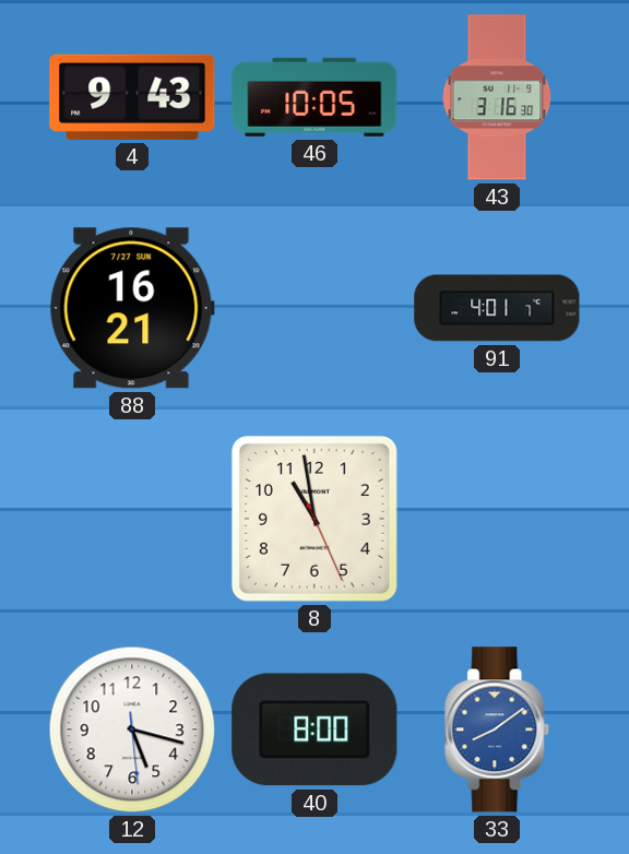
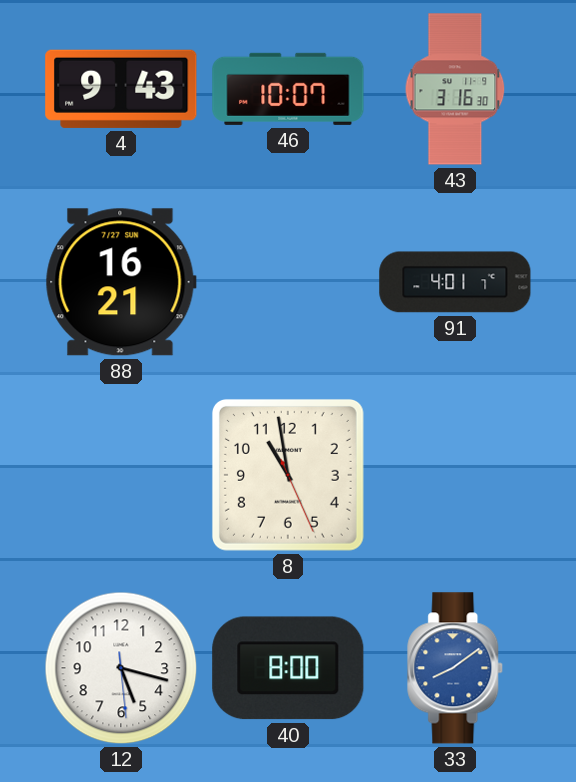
46: 10:05 -> 10:07
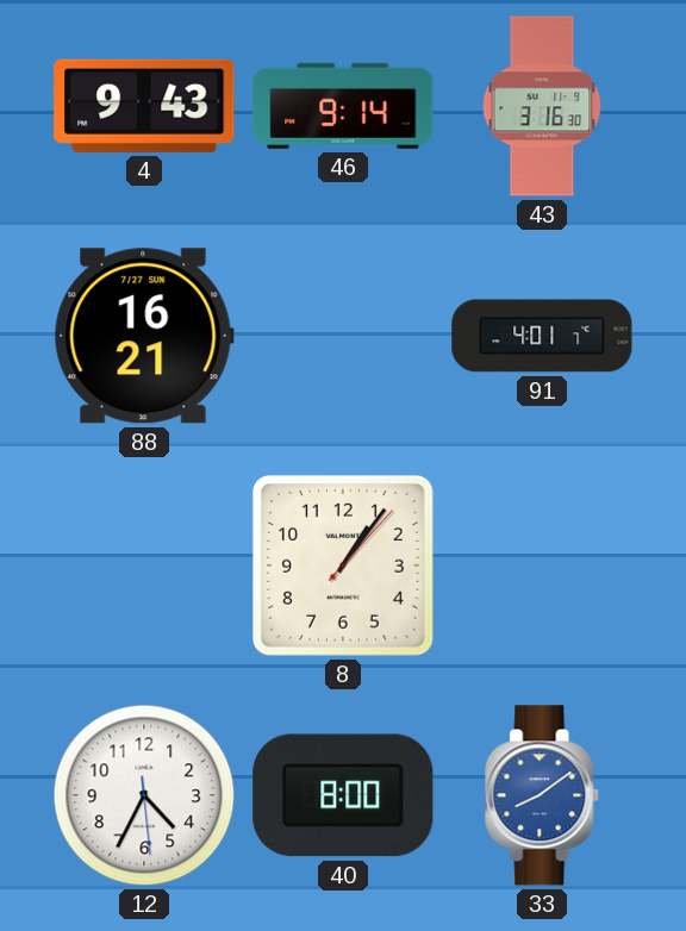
46: 10:07 -> 9:14
8: 10:58 -> 1:06
12: 5:17 -> 4:34
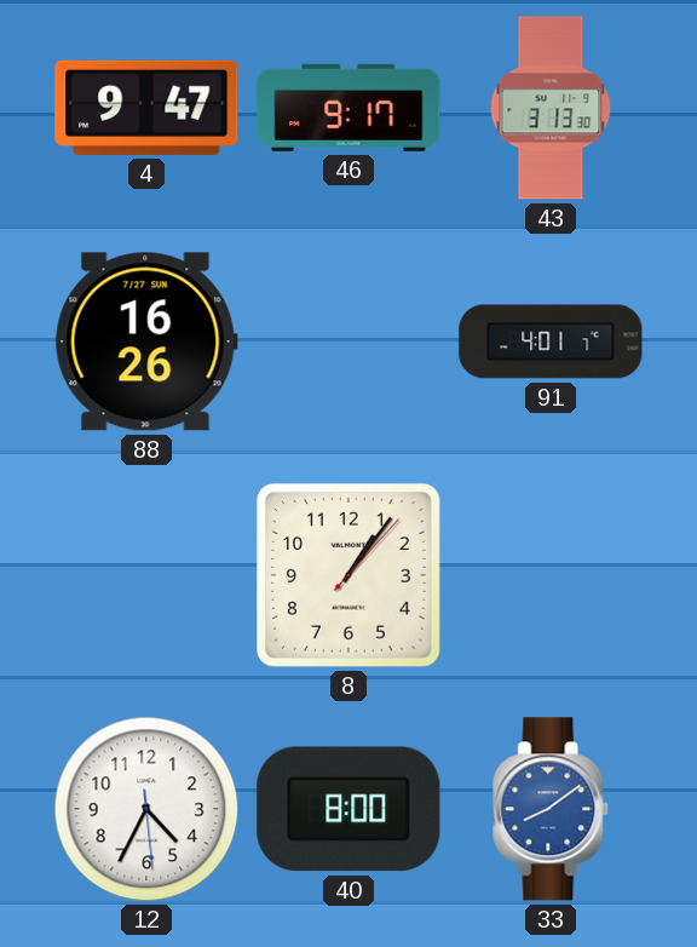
4: 9:43 -> 9:47
46: 9:14 -> 9:17
43: 3:16 -> 3:13
88: 16:21 -> 16:26
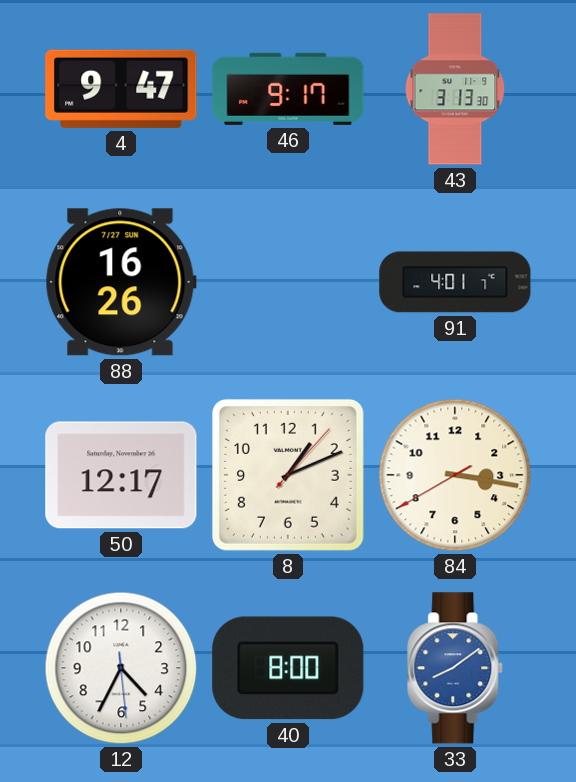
50: none -> 12:17
8: 1:06 -> 1:11
84: none -> 3:16
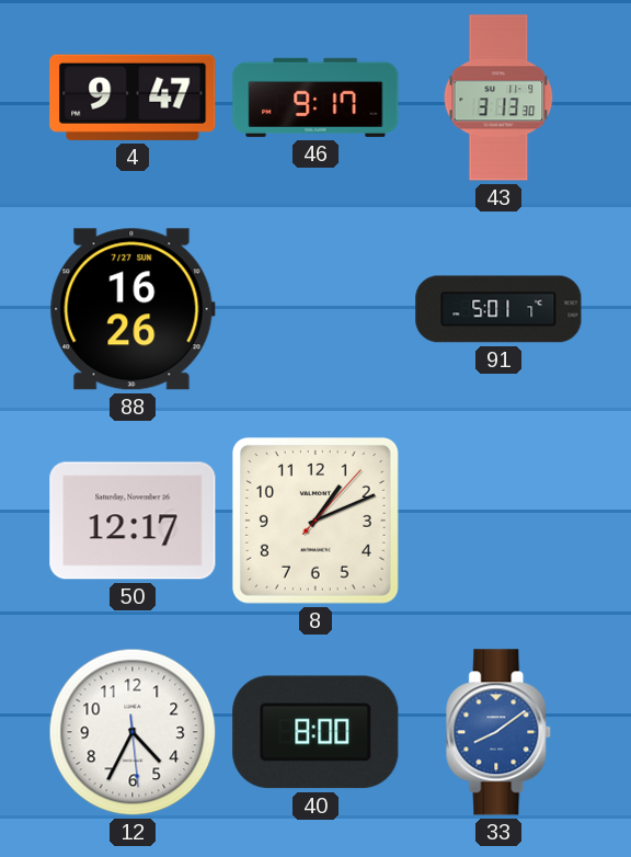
91: 4:01 -> 5:01
84: 3:16 -> none
